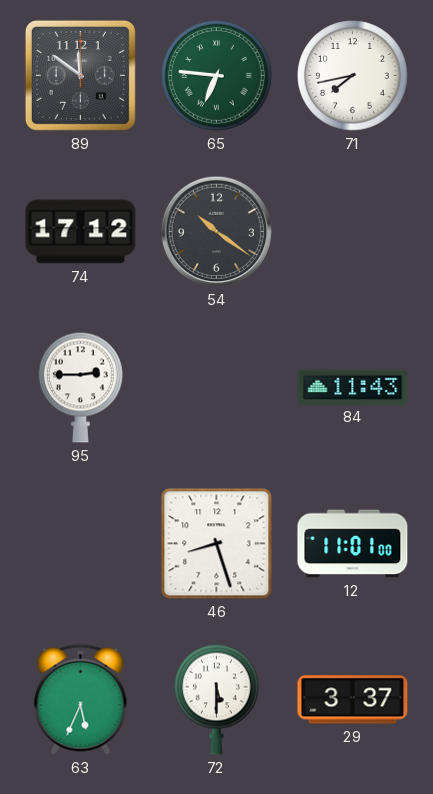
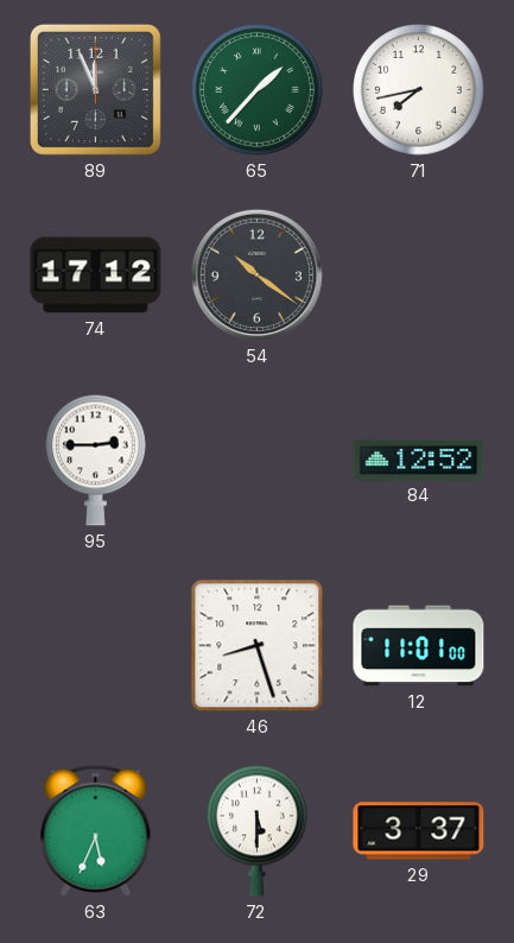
89: 11:51 -> 11:56
65: 6:46 -> 1:37
84: 11:43 -> 12:52
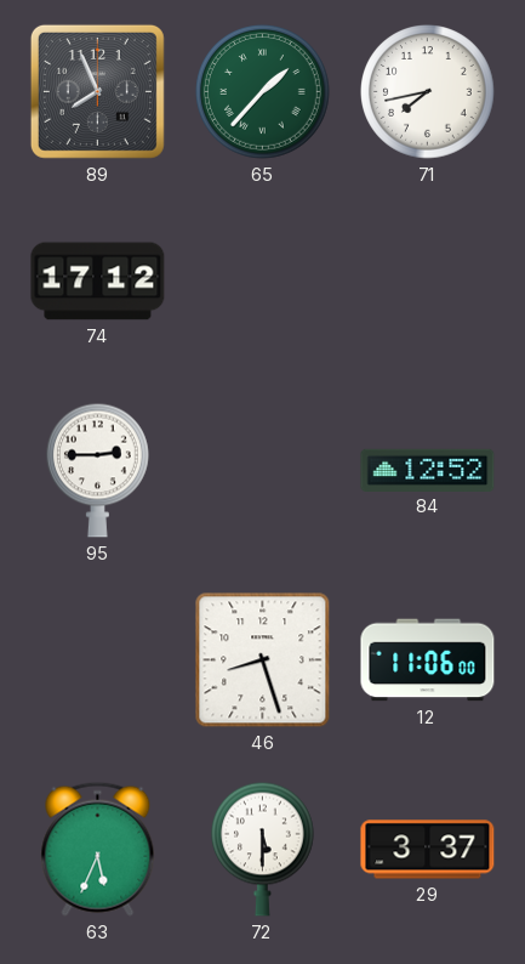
89: 11:56 -> 7:56
54: 10:21 -> none
12: 11:01 -> 11:06
